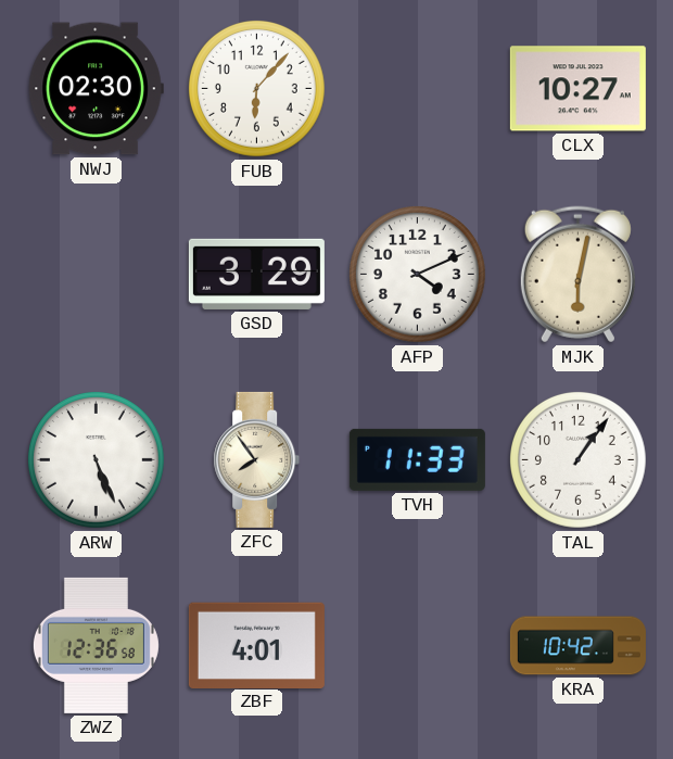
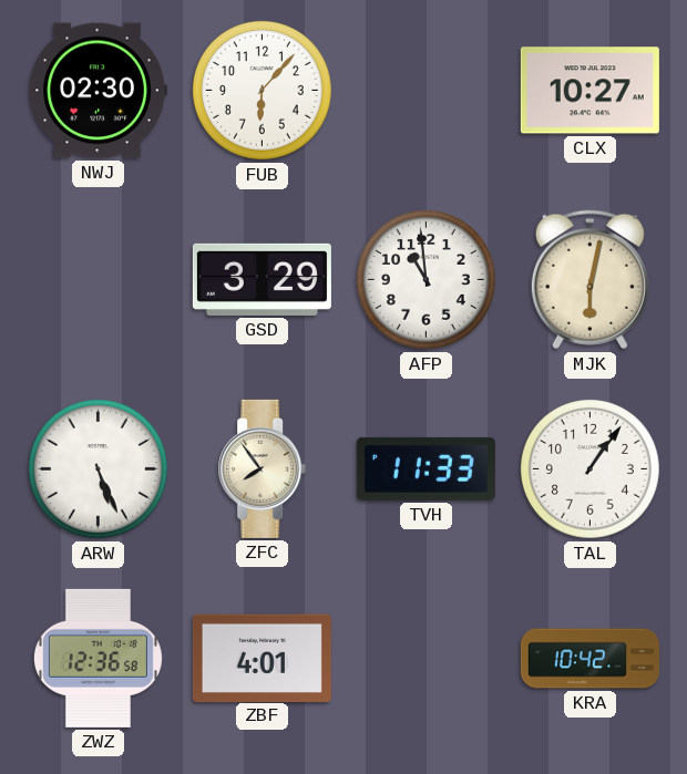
AFP: 4:11 -> 10:59
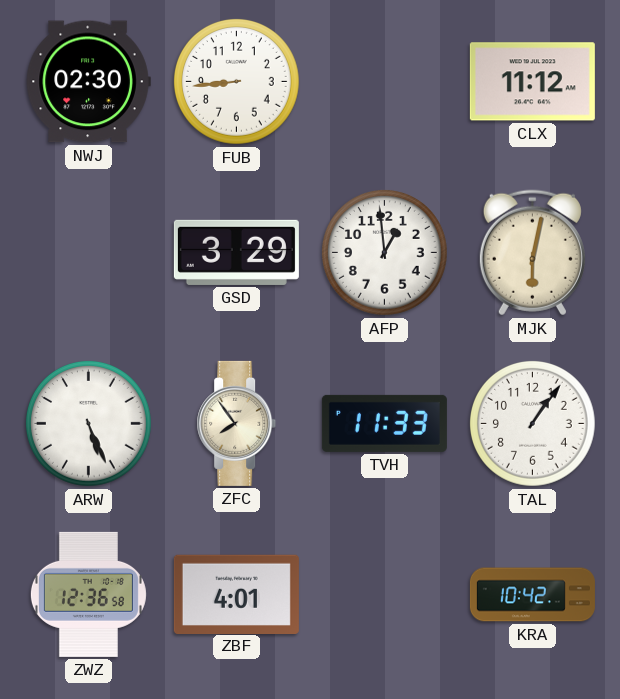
FUB: 6:07 -> 8:44
CLX: 10:27 -> 11:12
AFP: 10:59 -> 12:59
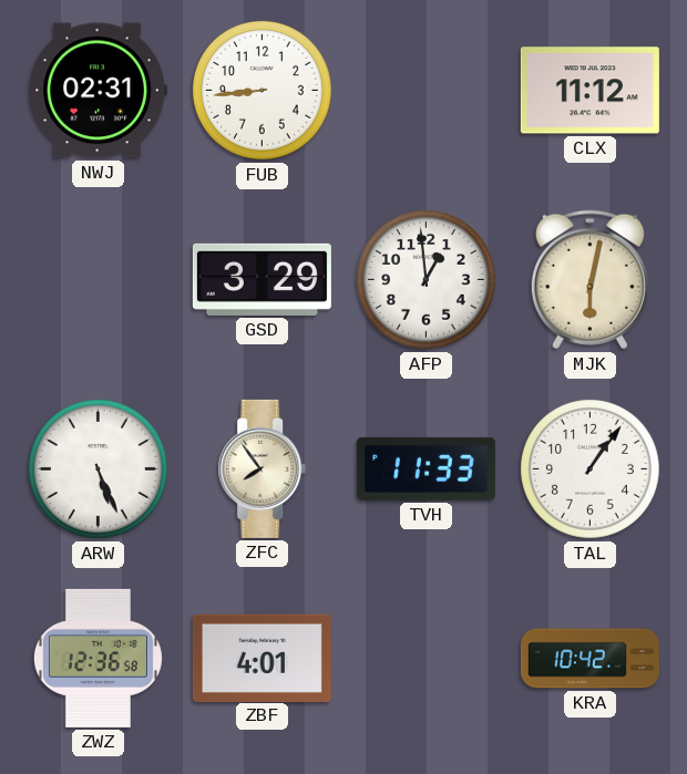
NWJ: 02:30 -> 02:31
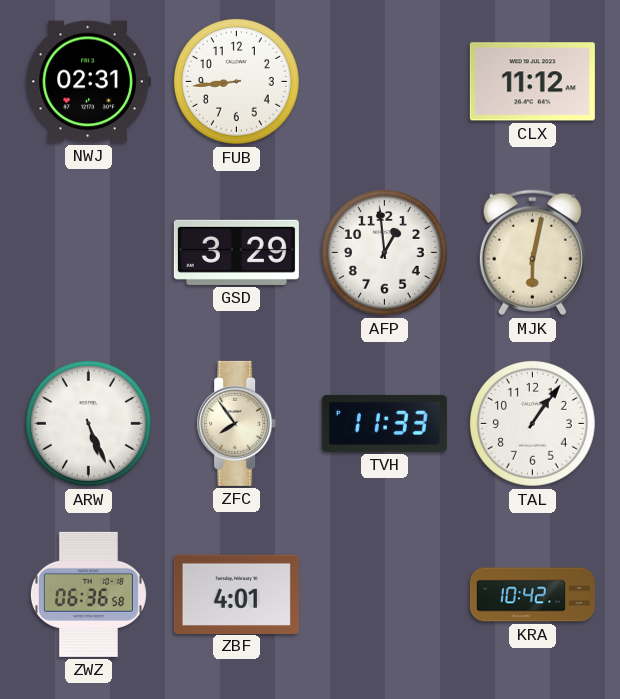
ZWZ: 12:36 -> 06:36
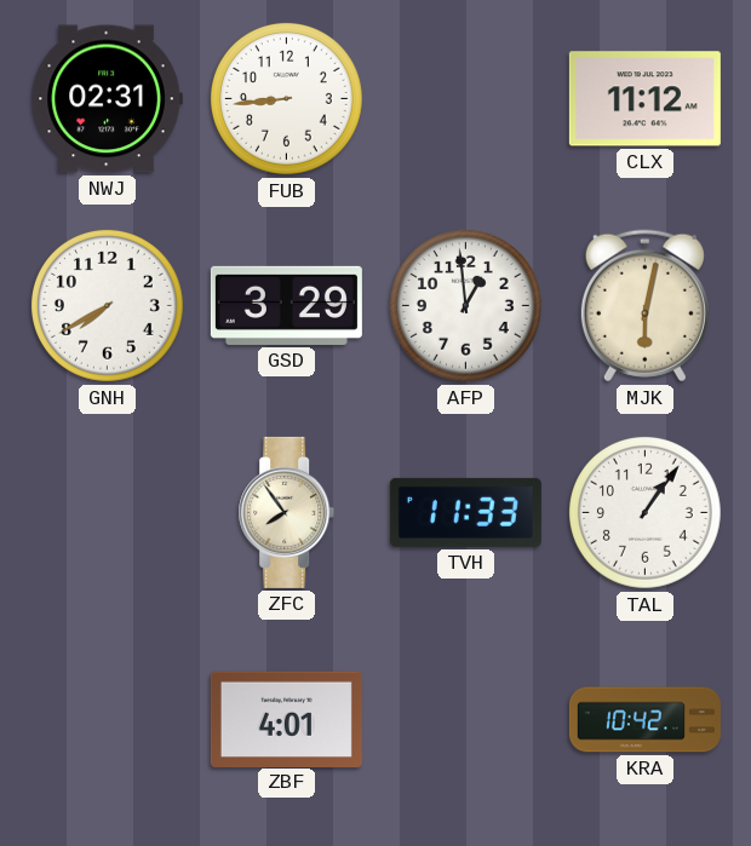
GNH: none -> 7:40
ARW: 5:26 -> none
ZWZ: 06:36 -> none
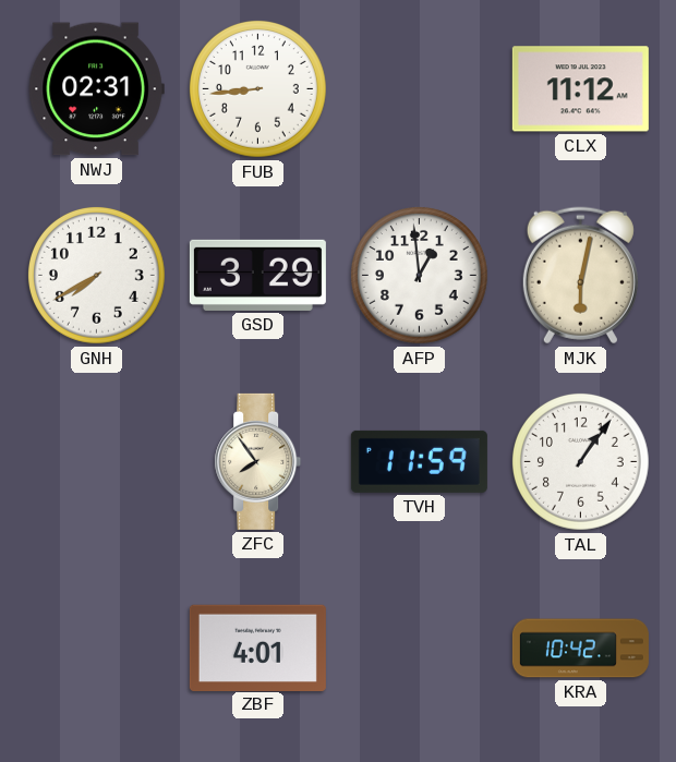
TVH: 11:33 -> 11:59
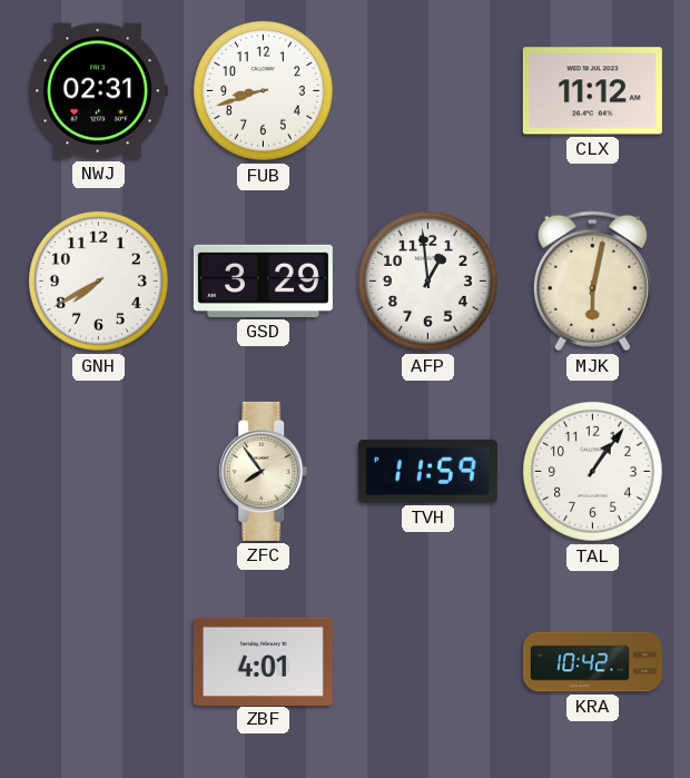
FUB: 8:44 -> 8:42
